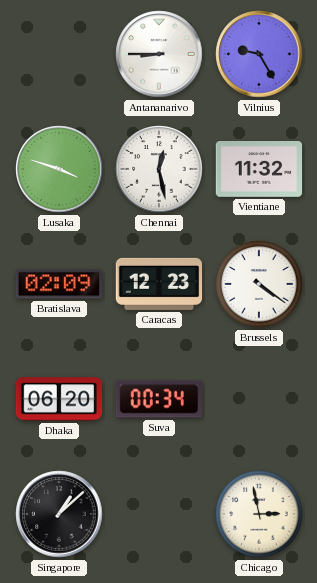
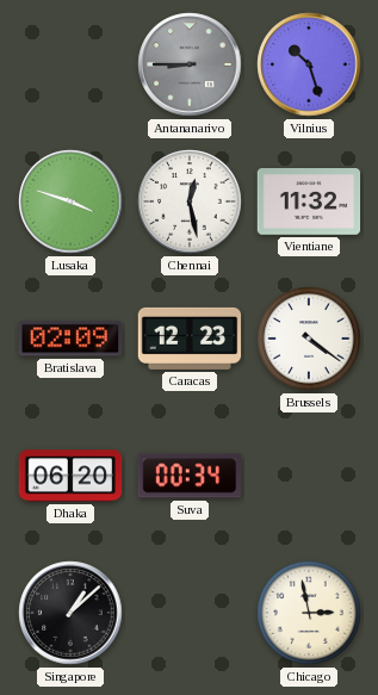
Antananarivo dial: white -> grey
Vilnius: 9:25 -> 10:27
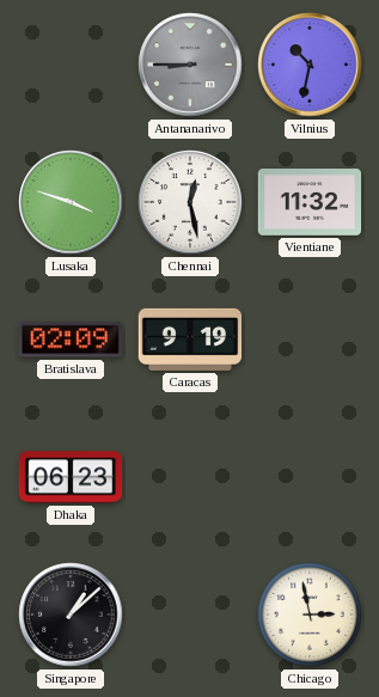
Vilnius: 10:27 -> 10:32
Caracas: 12:23 -> 9:19
Brussels: 4:21 -> none
Dhaka: 06:20 -> 06:23
Suva: 00:34 -> none
